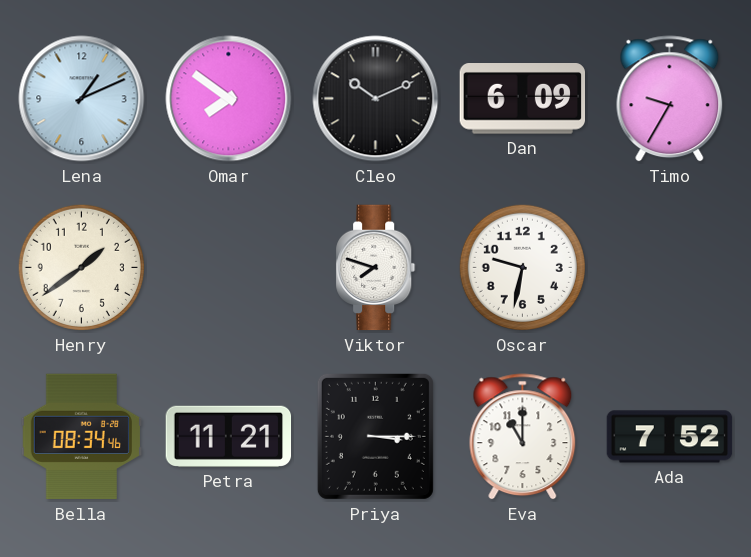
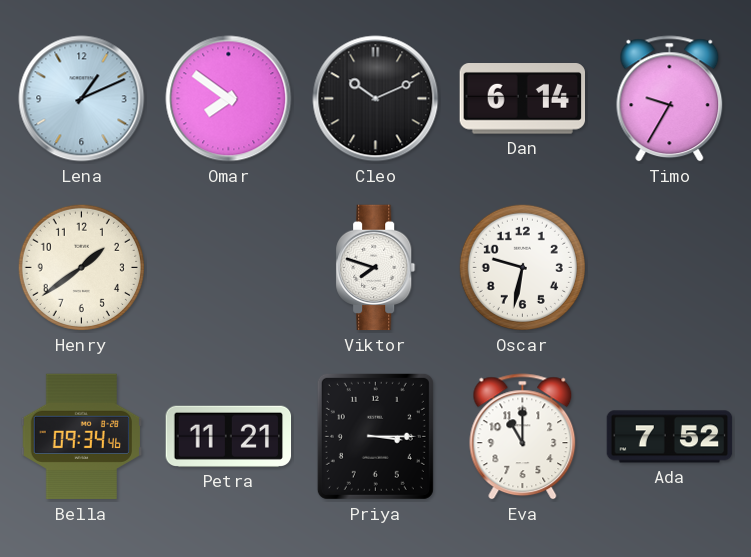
Dan: 6:09 -> 6:14
Bella: 08:34 -> 09:34
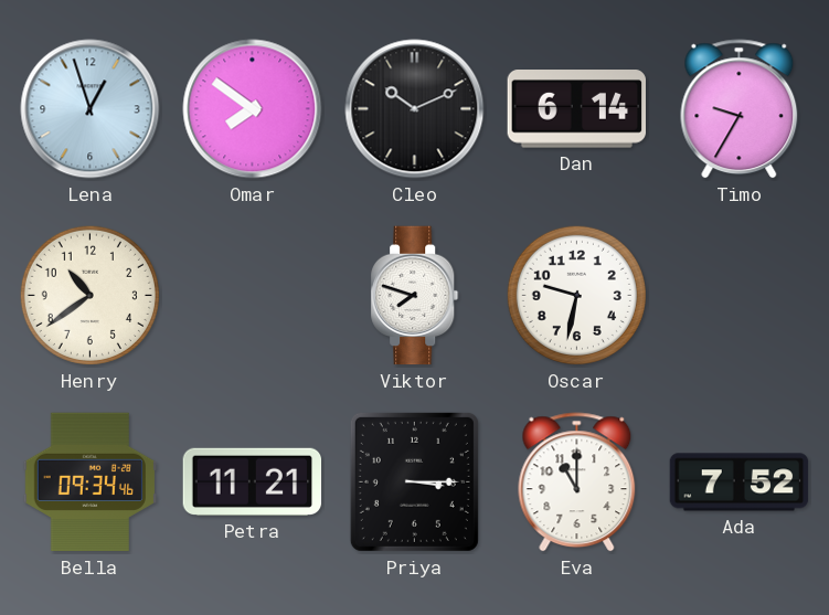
Lena: 1:11 -> 12:57
Henry: 1:39 -> 10:39
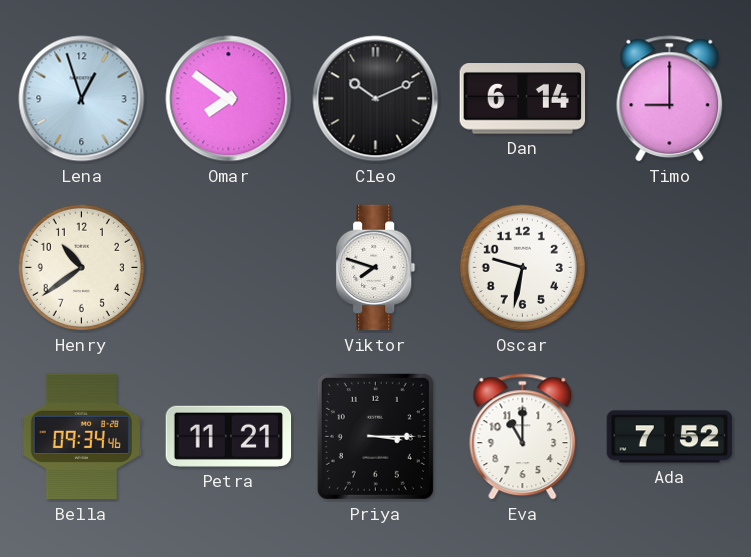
Timo: 9:35 -> 9:00
